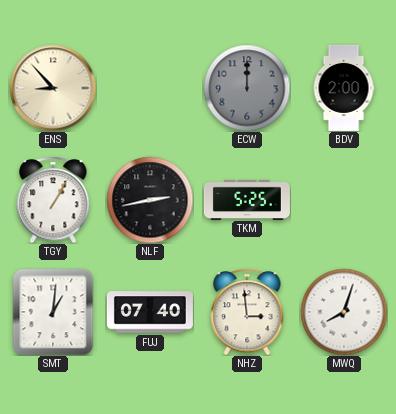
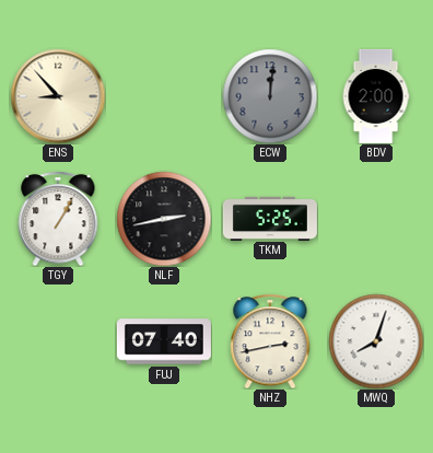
ECW: 12:00 -> 12:01
SMT: 1:01 -> none
NHZ: 2:59 -> 2:43
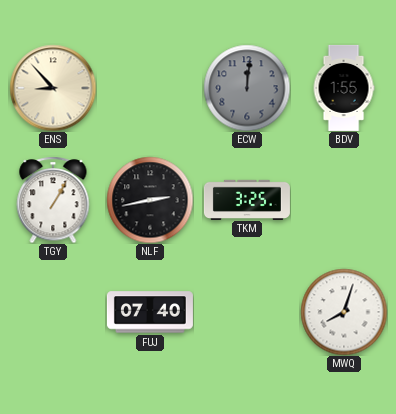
BDV: 2:00 -> 1:55
TKM: 5:25 -> 3:25
NHZ: 2:43 -> none
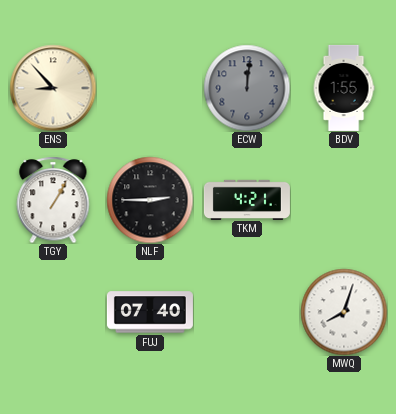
NLF: 2:43 -> 2:45
TKM: 3:25 -> 4:21
